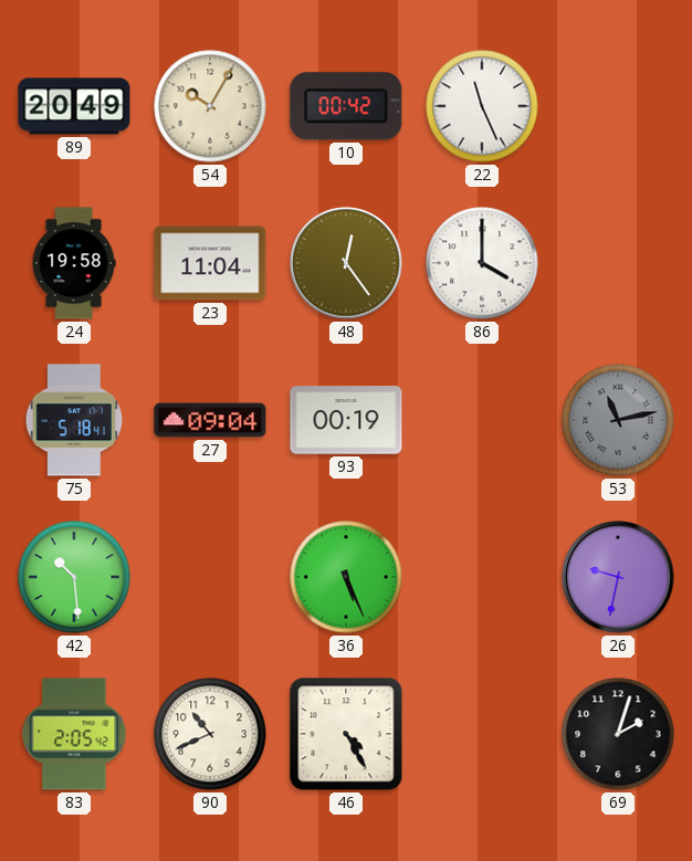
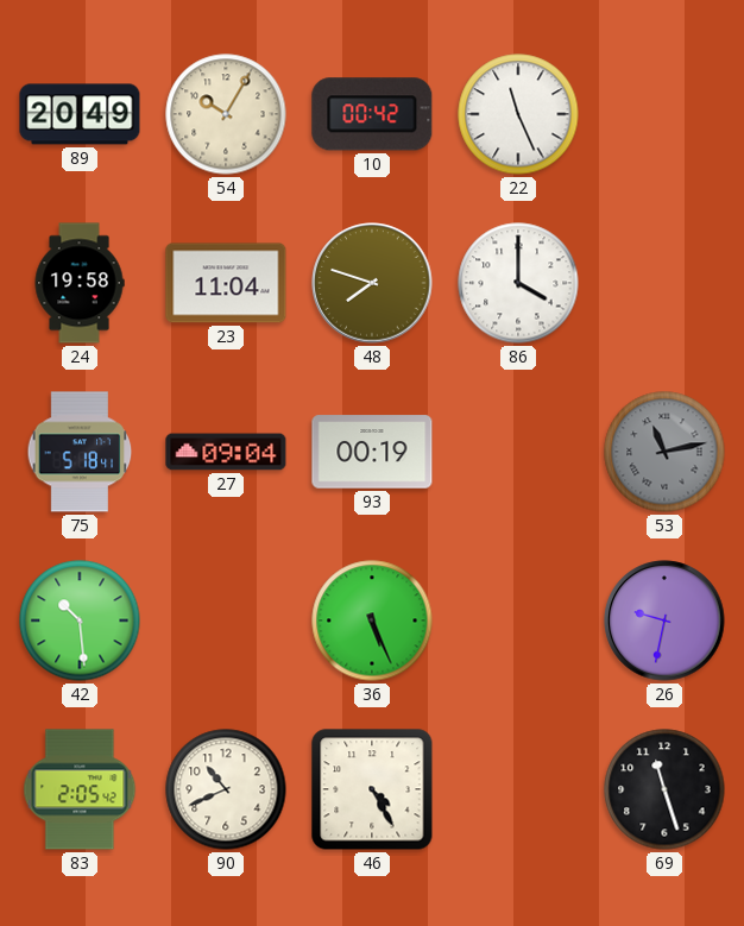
48: 12:24 -> 7:48
69: 2:03 -> 11:27
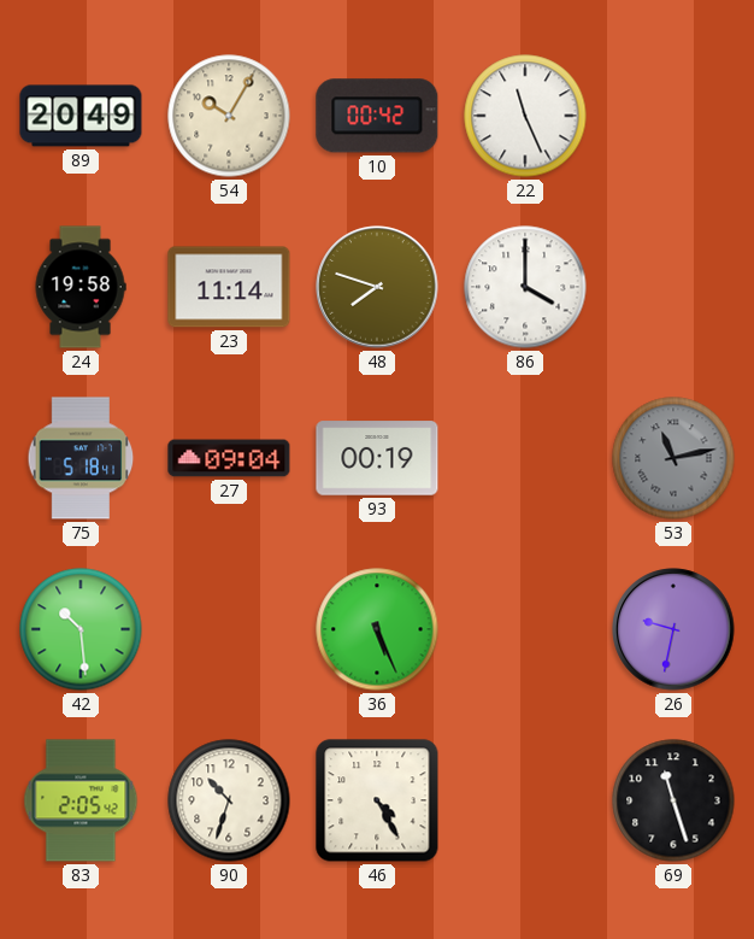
23: 11:04 -> 11:14
90: 10:41 -> 10:33
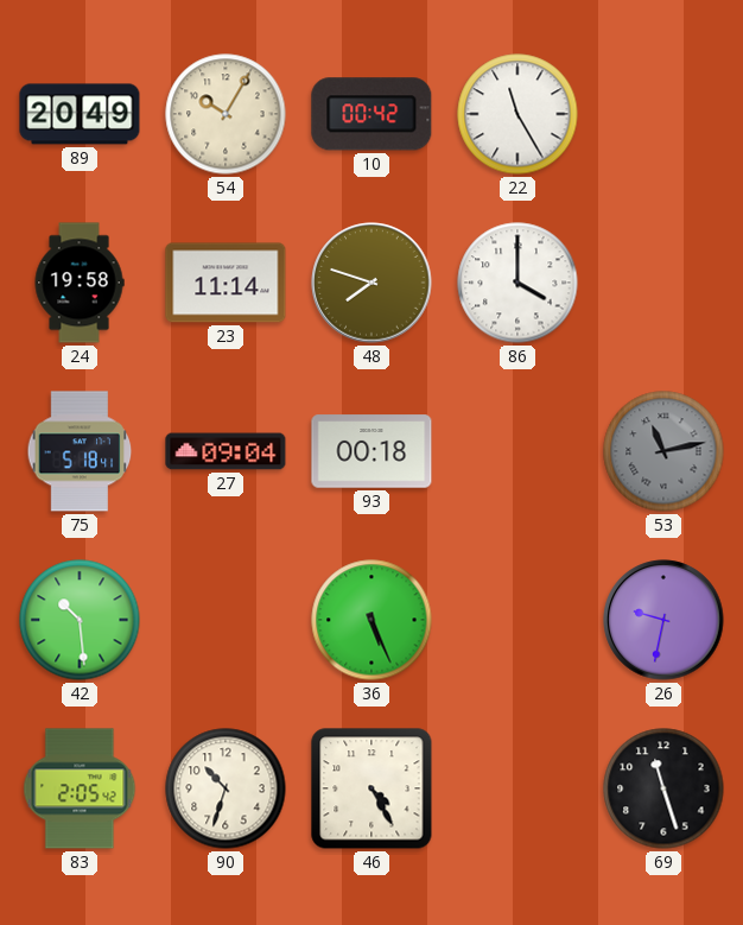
22: 11:26 -> 11:25
93: 00:19 -> 00:18
